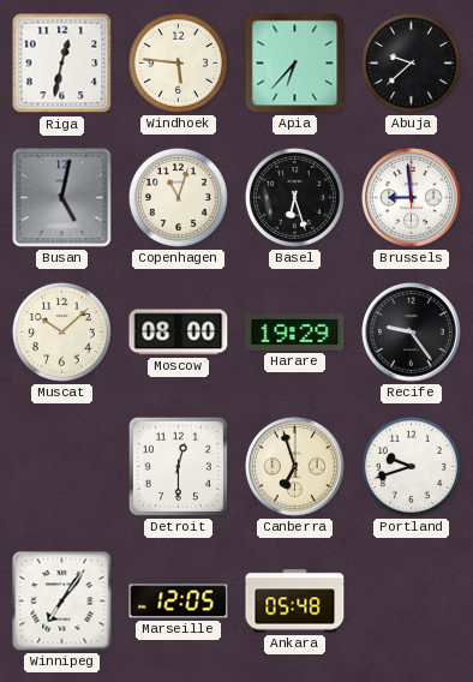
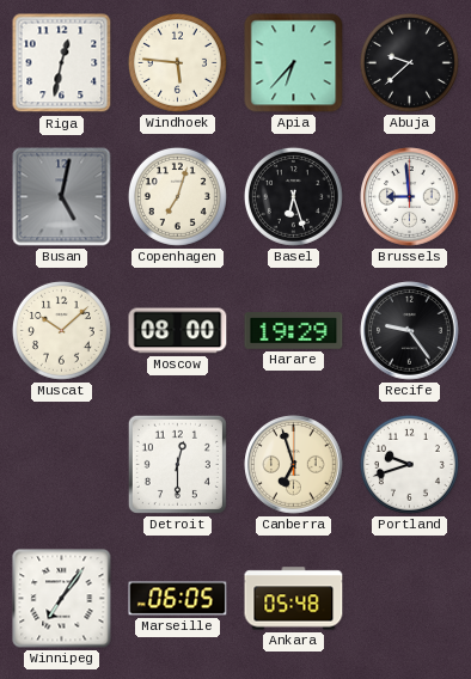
Copenhagen: 11:03 -> 7:03
Marseille: 12:05 -> 06:05
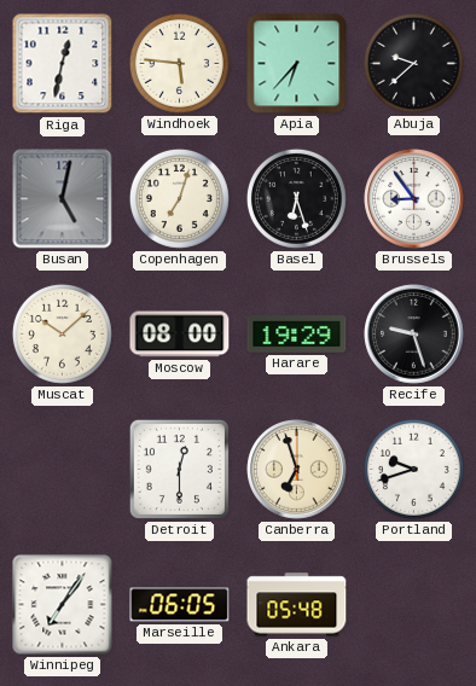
Brussels: 8:59 -> 8:54
Recife: 9:24 -> 9:27
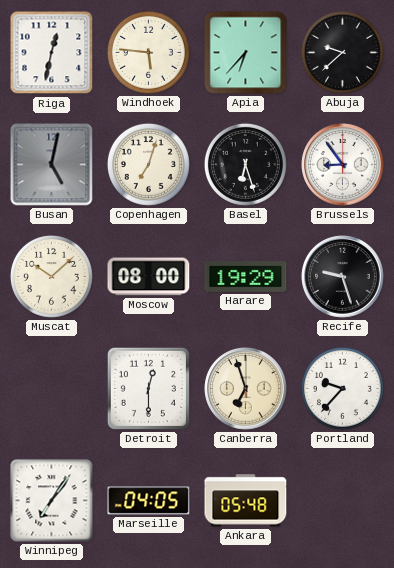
Portland: 9:42 -> 9:37
Marseille: 06:05 -> 04:05
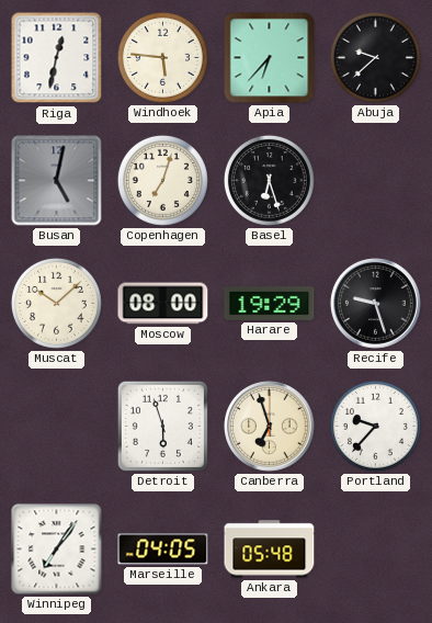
Brussels: 8:54 -> none
Detroit: 12:30 -> 5:57
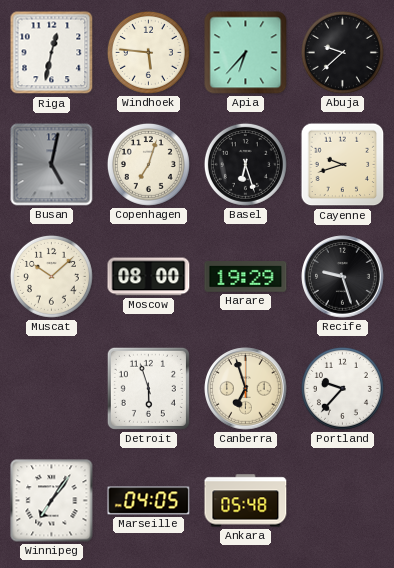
Cayenne: none -> 9:42
